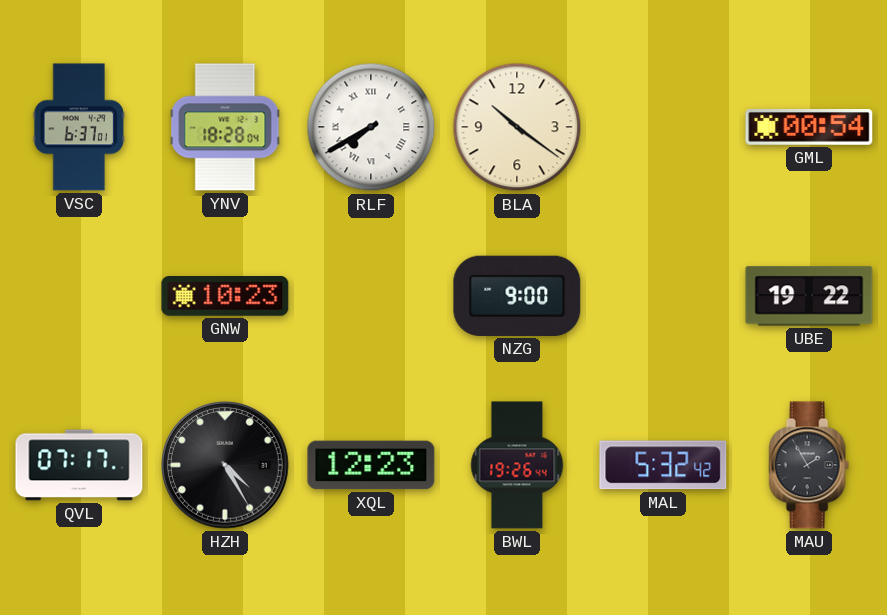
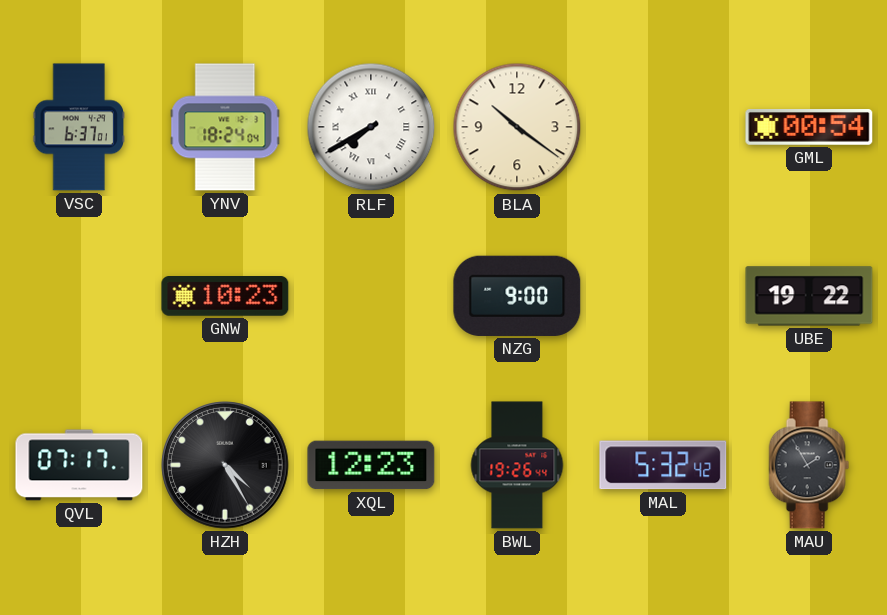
YNV: 18:28 -> 18:24
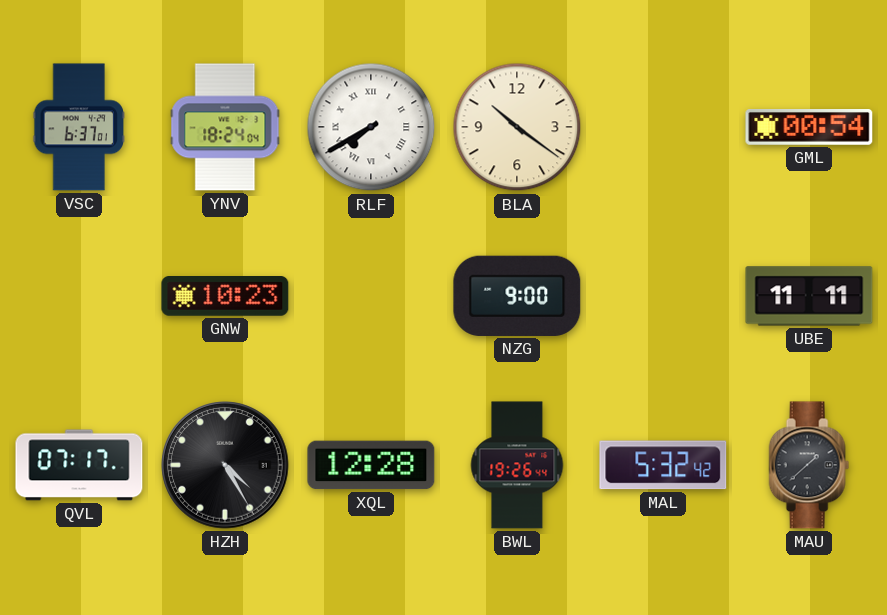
UBE: 19:22 -> 11:11
XQL: 12:23 -> 12:28
MAU: 1:55 -> 1:38
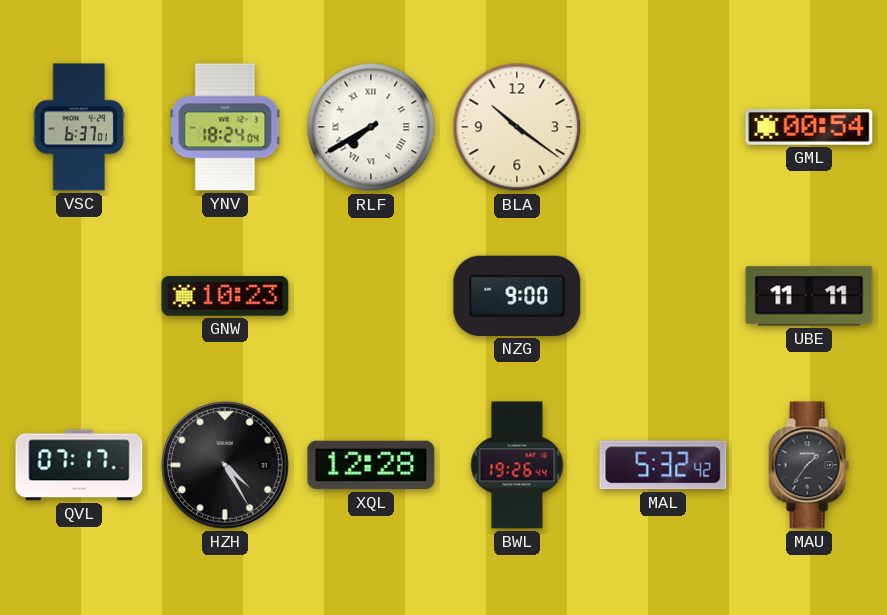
MAU: 1:38 -> 1:36
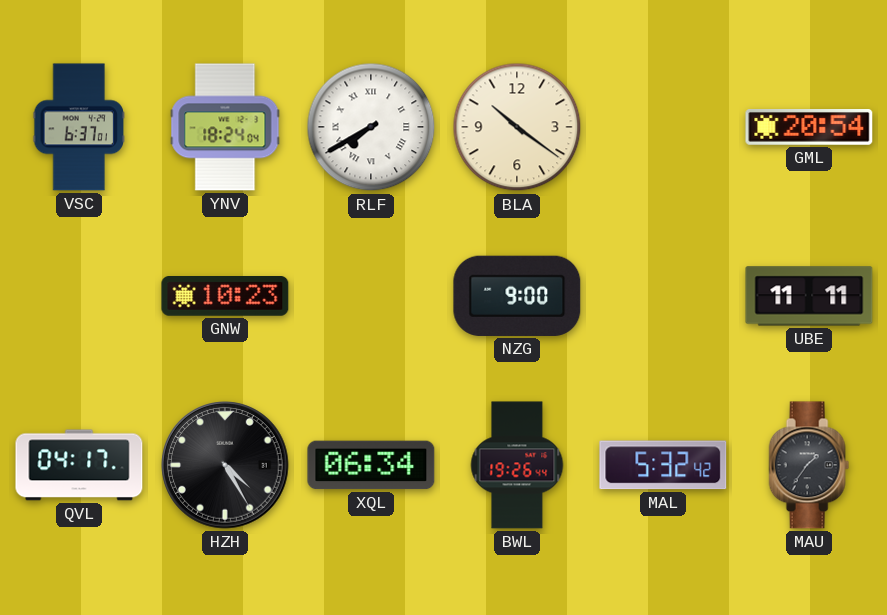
GML: 00:54 -> 20:54
QVL: 07:17 -> 04:17
XQL: 12:28 -> 06:34
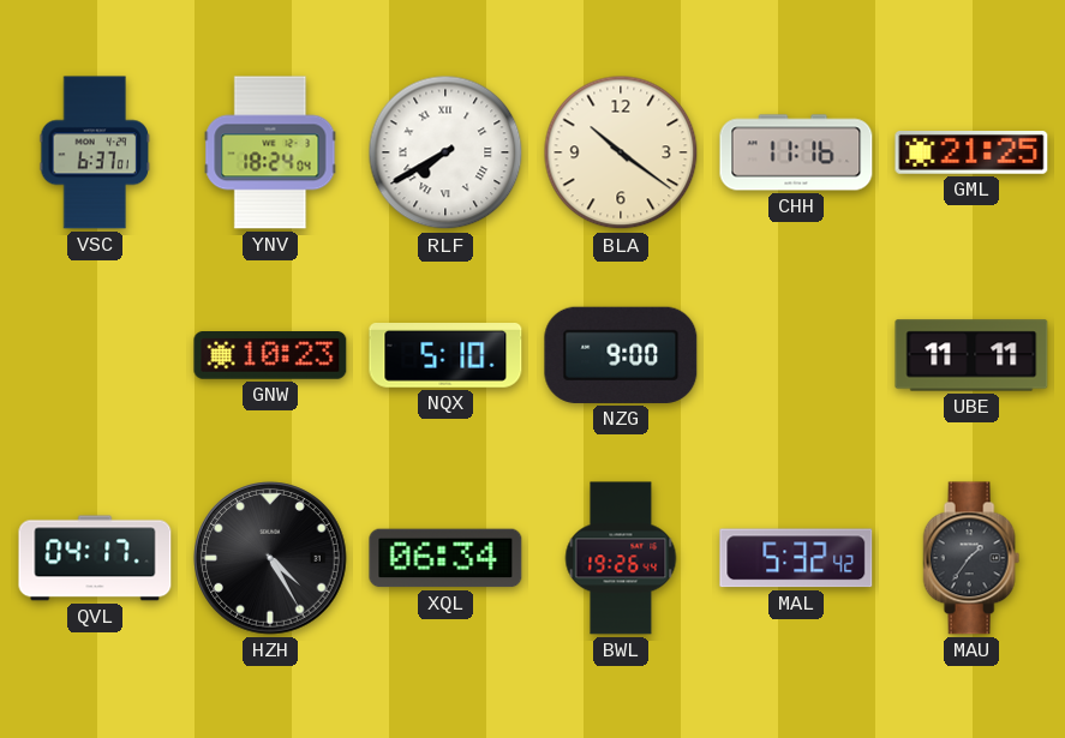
CHH: none -> 11:16
GML: 20:54 -> 21:25
NQX: none -> 5:10
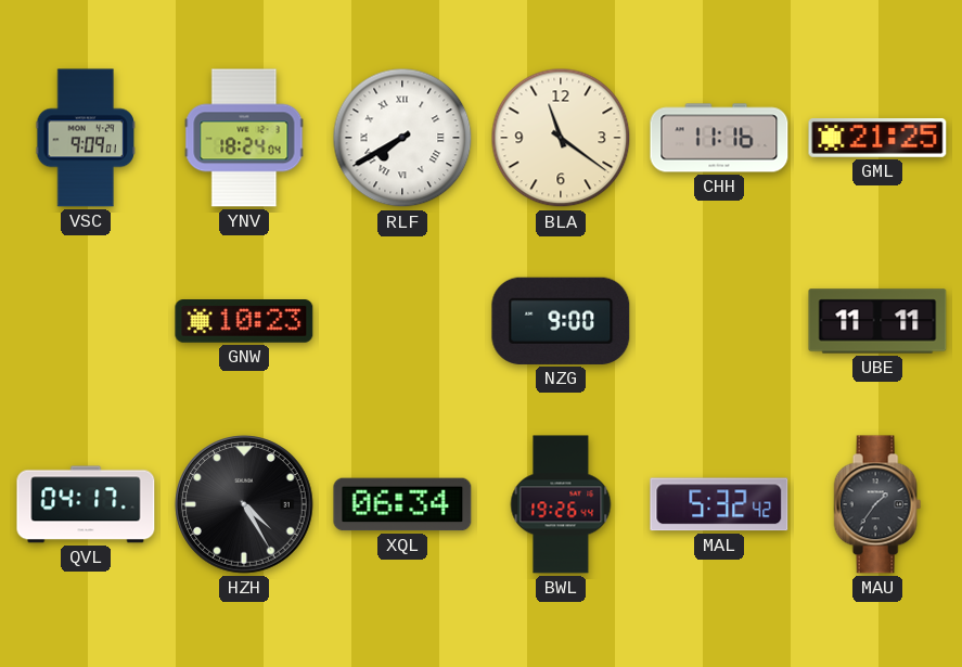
VSC: 6:37 -> 9:09
BLA: 10:21 -> 11:21
NQX: 5:10 -> none
